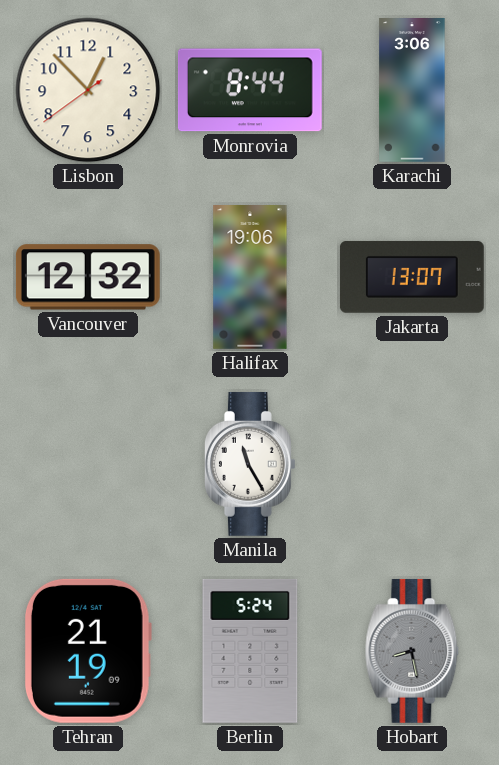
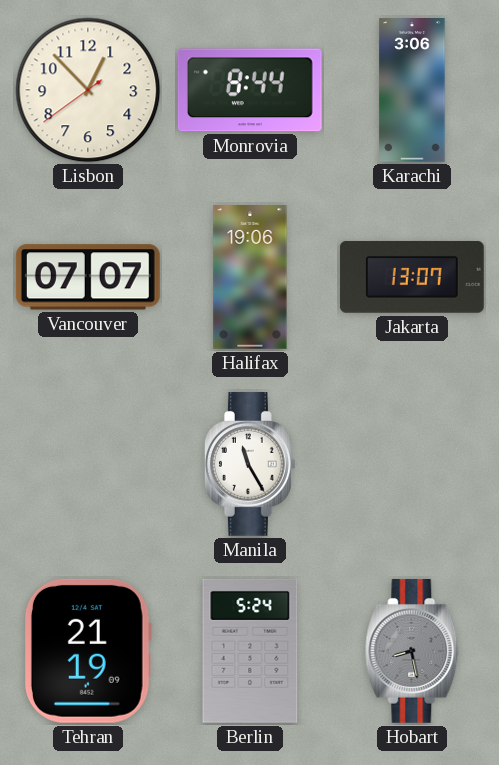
Vancouver: 12:32 -> 07:07
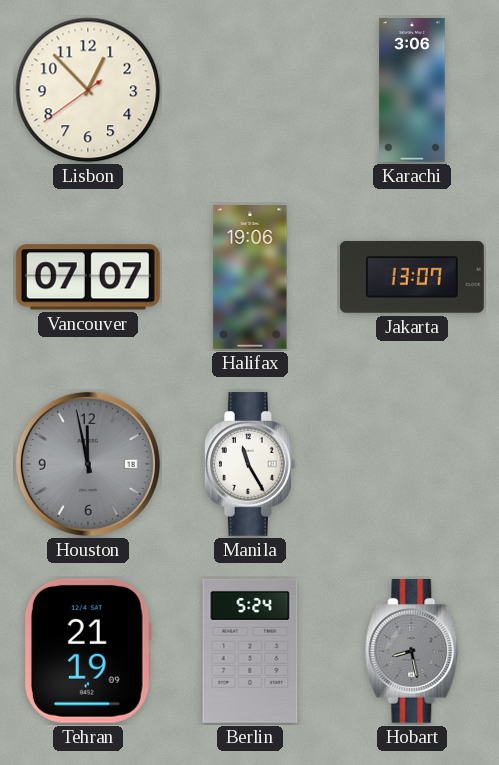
Monrovia: 8:44 -> none
Houston: none -> 11:58
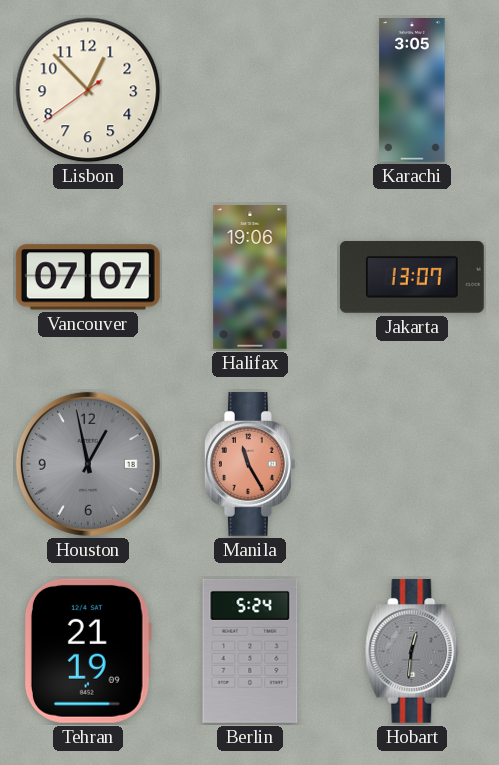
Karachi: 3:06 -> 3:05
Houston: 11:58 -> 12:58
Manila dial: white -> salmon
Hobart: 8:28 -> 12:31
